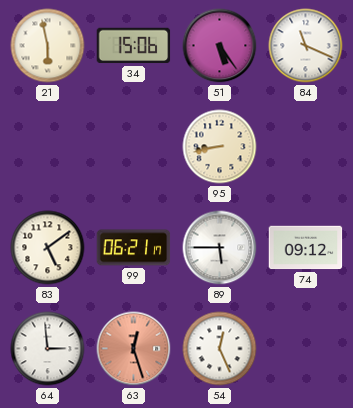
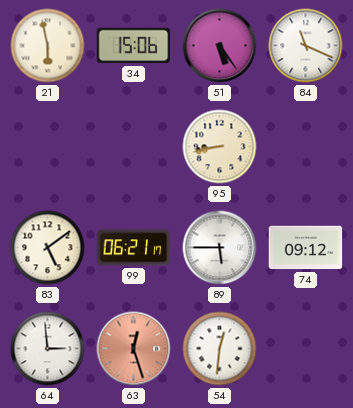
54: 12:26 -> 12:31
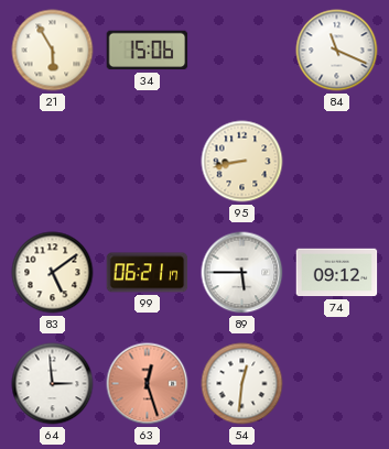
21: 5:58 -> 5:55
51: 5:24 -> none
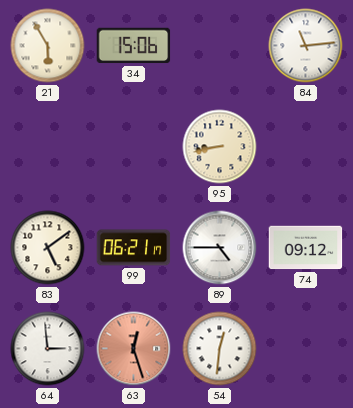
84: 11:19 -> 11:14
89: 5:45 -> 4:45
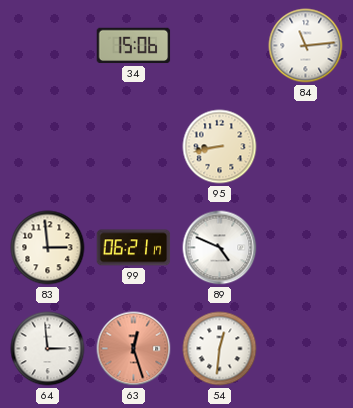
21: 5:55 -> none
83: 5:09 -> 2:59
89: 4:45 -> 4:49
74: 09:12 -> none
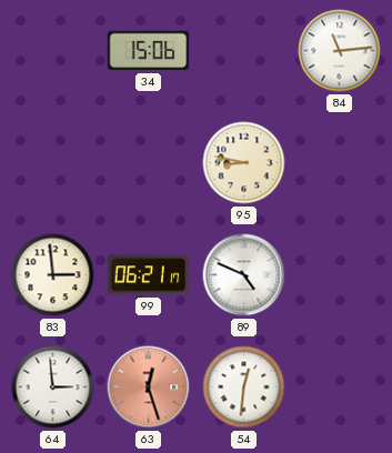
95: 8:43 -> 8:47
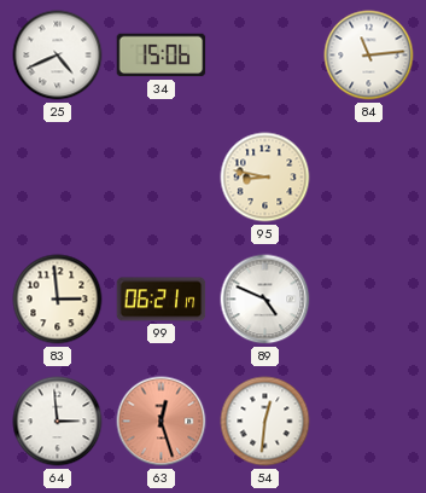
25: none -> 4:41
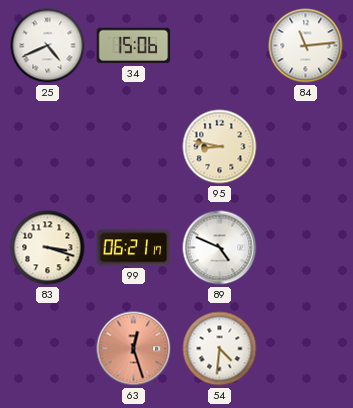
83: 2:59 -> 3:18
64: 2:59 -> none
54: 12:31 -> 4:31
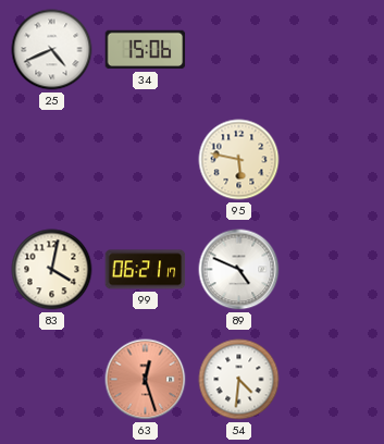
84: 11:14 -> none
95: 8:47 -> 5:47
83: 3:18 -> 4:02
